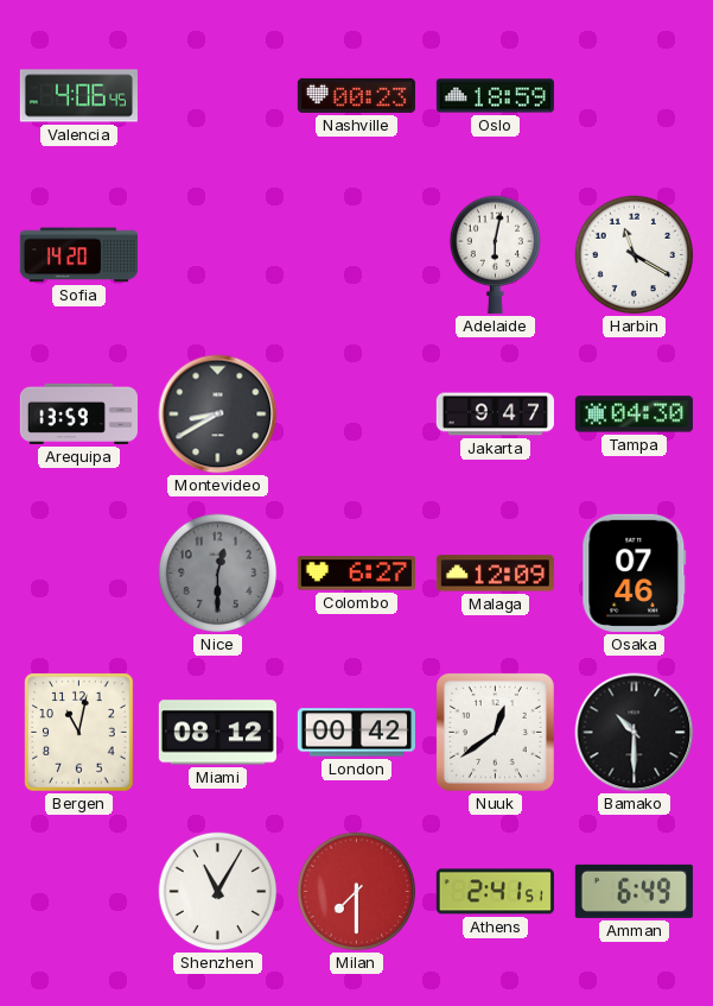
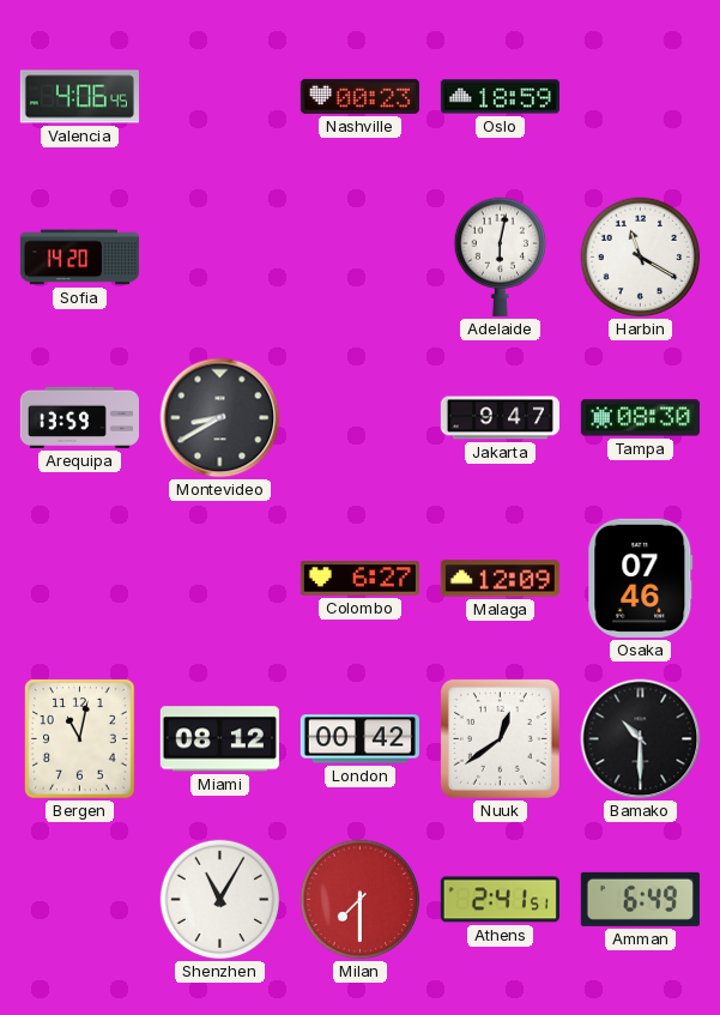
Tampa: 04:30 -> 08:30
Nice: 12:30 -> none
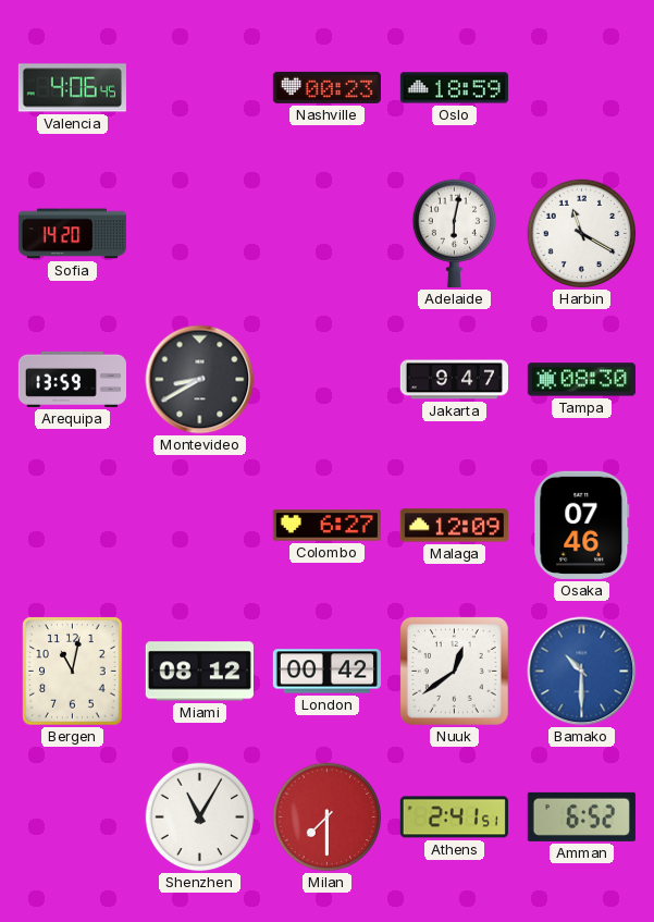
Bamako dial: black -> blue
Amman: 6:49 -> 6:52
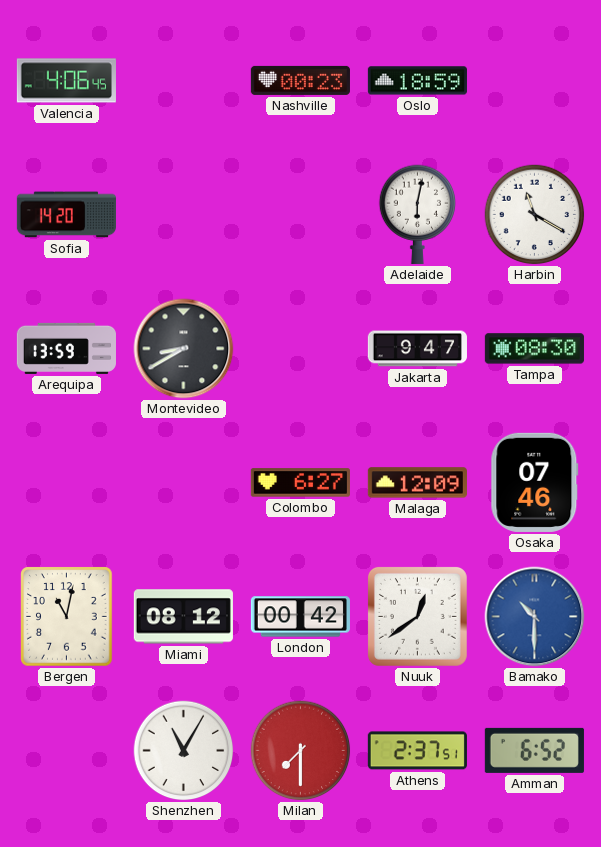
Athens: 2:41 -> 2:37
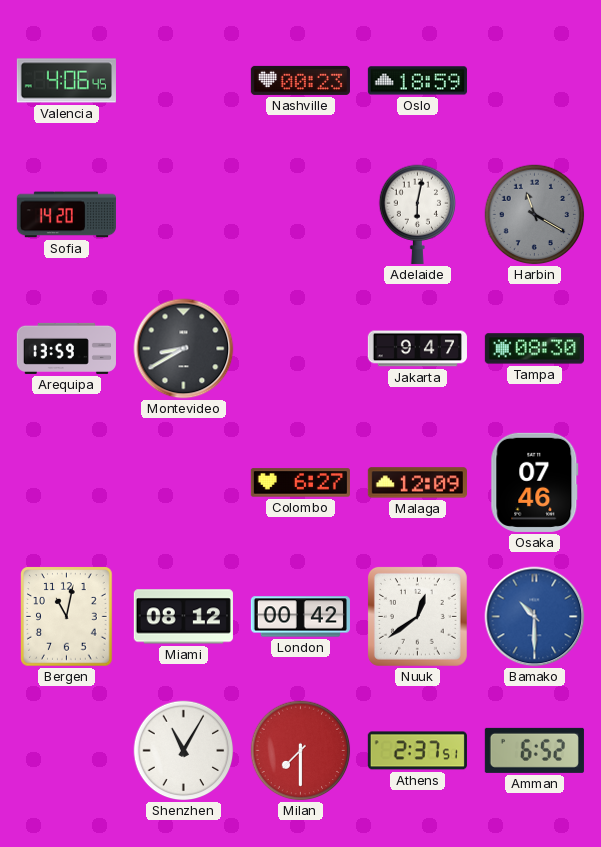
Harbin dial: white -> grey
